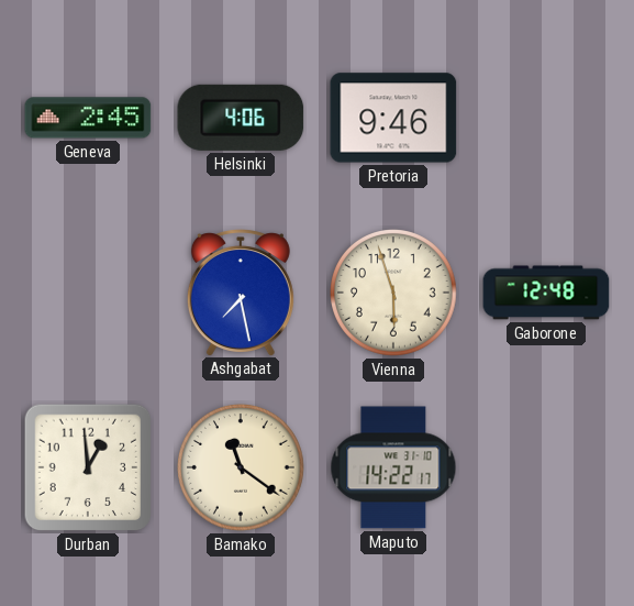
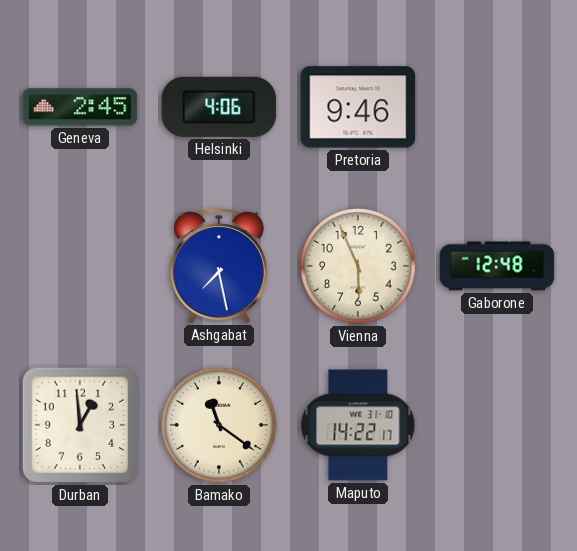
Vienna: 5:57 -> 5:56
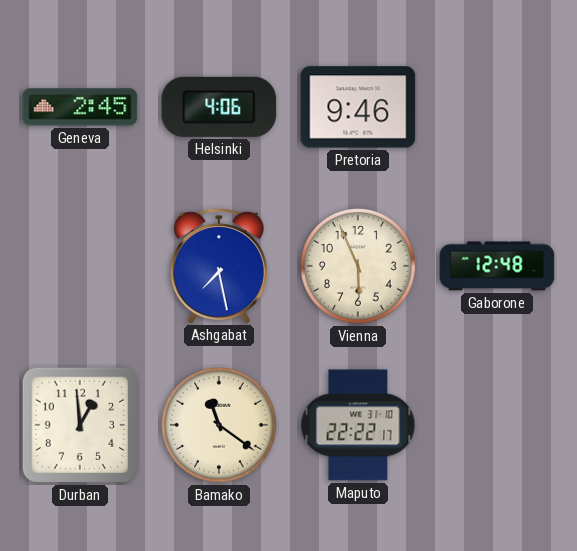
Maputo: 14:22 -> 22:22
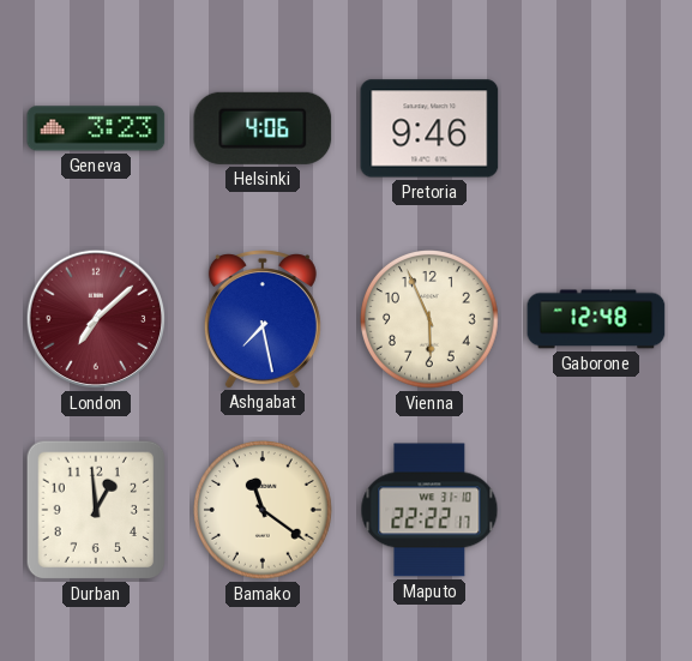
Geneva: 2:45 -> 3:23
London: none -> 7:08
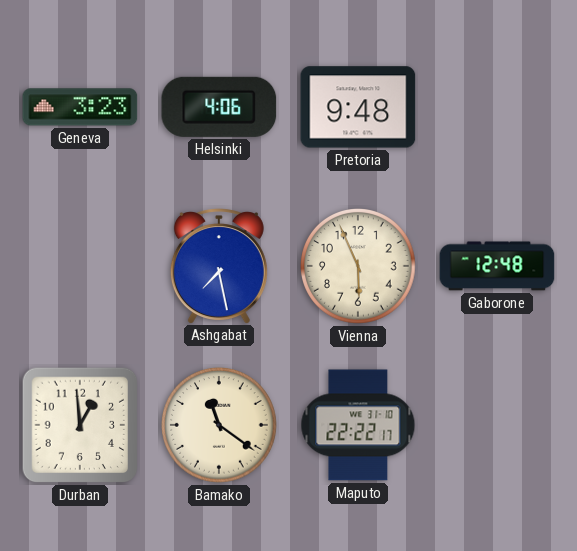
Pretoria: 9:46 -> 9:48
London: 7:08 -> none
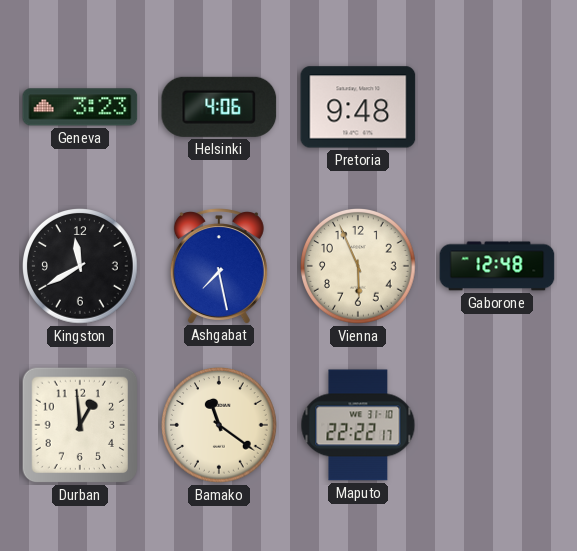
Kingston: none -> 11:40
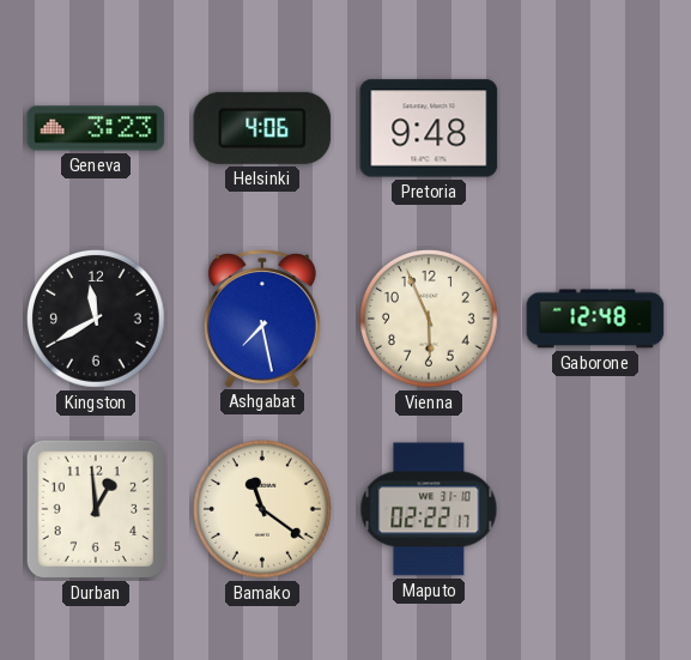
Maputo: 22:22 -> 02:22
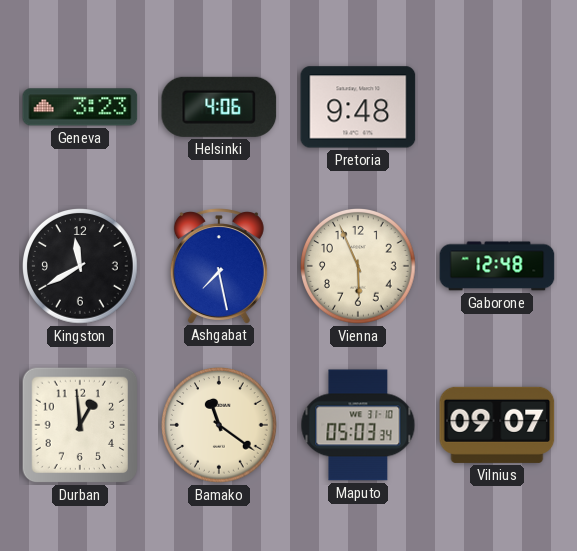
Maputo: 02:22 -> 05:03
Vilnius: none -> 09:07
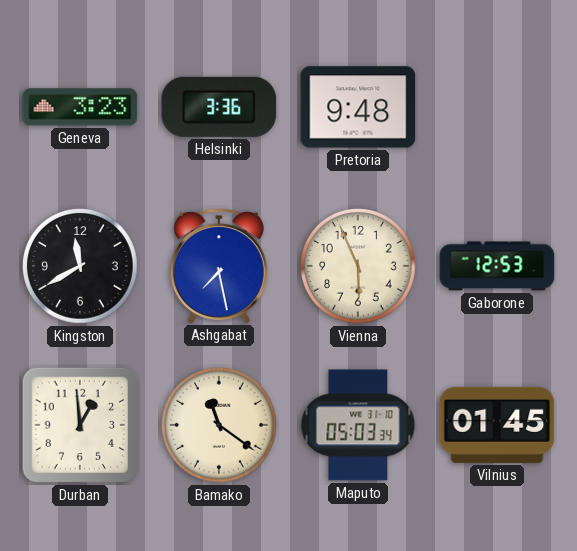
Helsinki: 4:06 -> 3:36
Gaborone: 12:48 -> 12:53
Vilnius: 09:07 -> 01:45
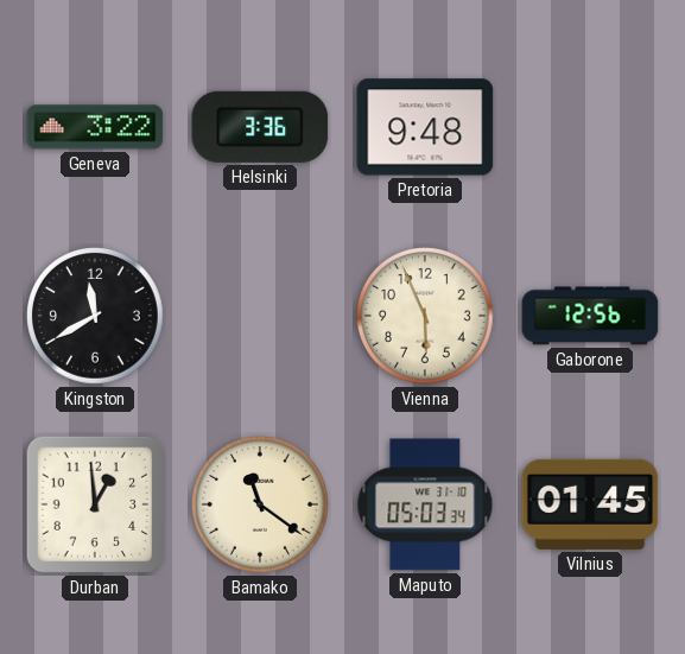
Geneva: 3:23 -> 3:22
Ashgabat: 7:28 -> none
Gaborone: 12:53 -> 12:56
